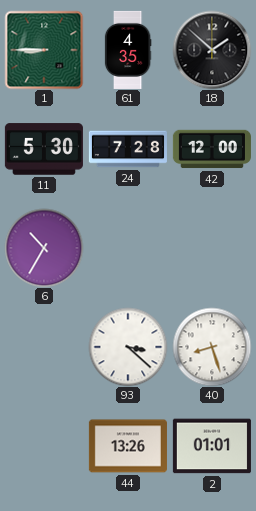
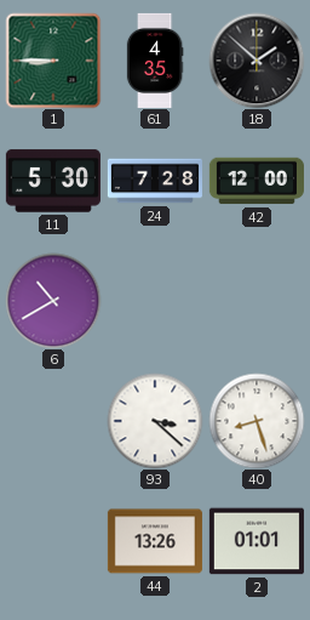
6: 10:35 -> 10:40
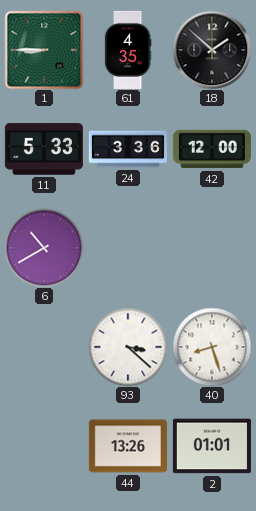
11: 5:30 -> 5:33
24: 7:28 -> 3:36
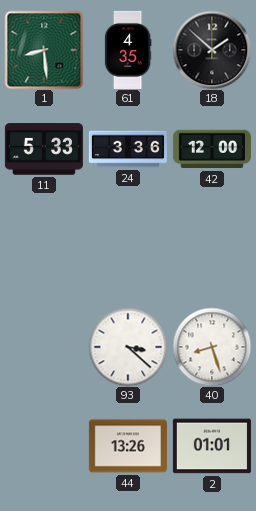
1: 8:45 -> 8:29
6: 10:40 -> none
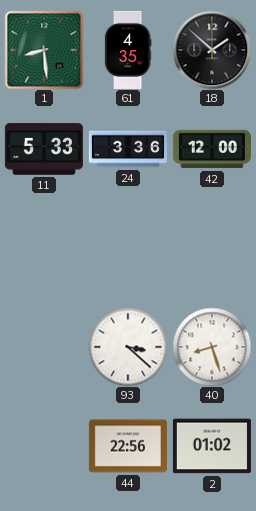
44: 13:26 -> 22:56
2: 01:01 -> 01:02
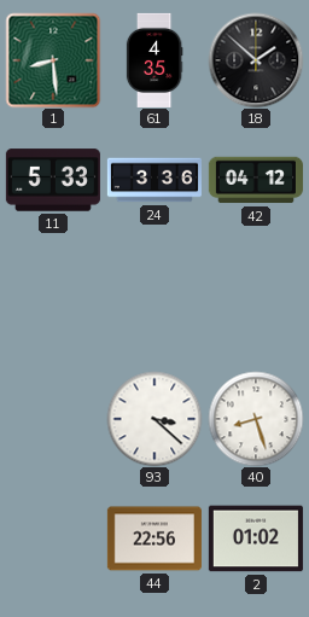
42: 12:00 -> 04:12
